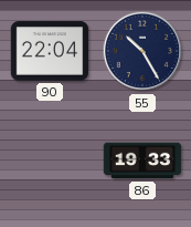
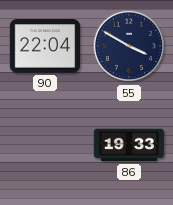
55: 10:25 -> 3:50
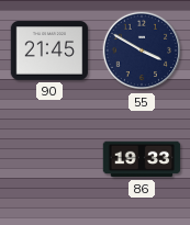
90: 22:04 -> 21:45
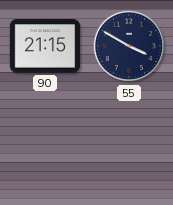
90: 21:45 -> 21:15
86: 19:33 -> none
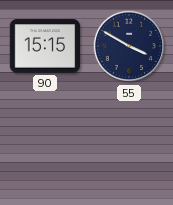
90: 21:15 -> 15:15
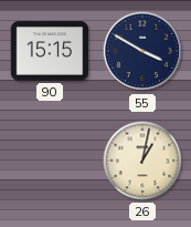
26: none -> 1:02
